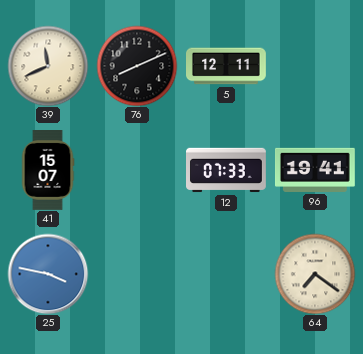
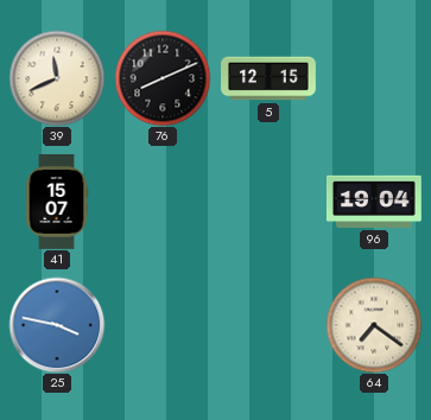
5: 12:11 -> 12:15
12: 07:33 -> none
96: 19:41 -> 19:04
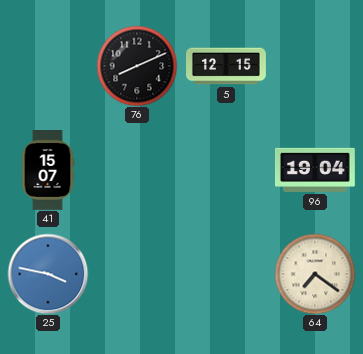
39: 11:41 -> none
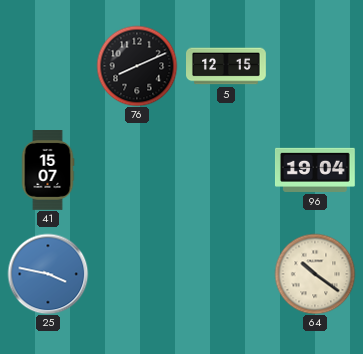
64: 7:21 -> 10:21
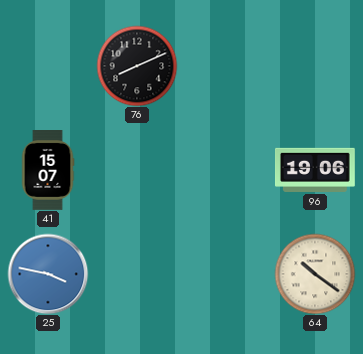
5: 12:15 -> none
96: 19:04 -> 19:06
